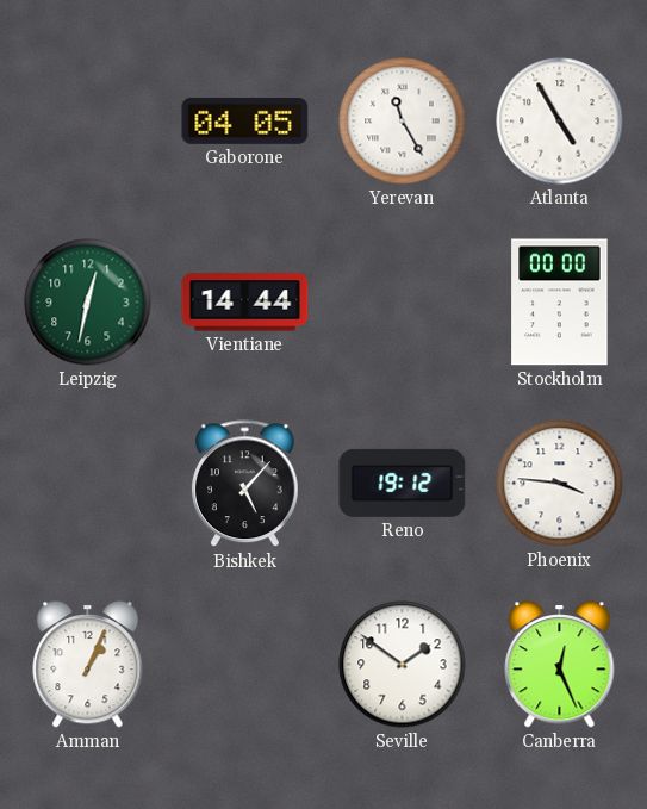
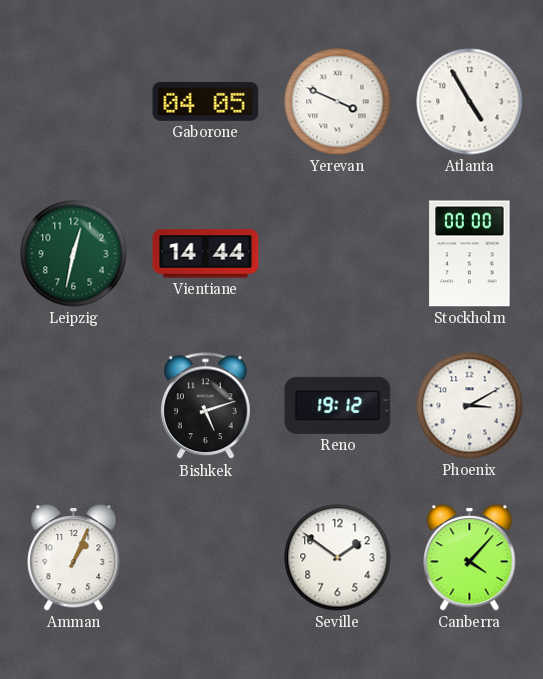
Yerevan: 11:25 -> 3:49
Bishkek: 5:07 -> 5:12
Phoenix: 3:46 -> 3:10
Canberra: 12:26 -> 4:07
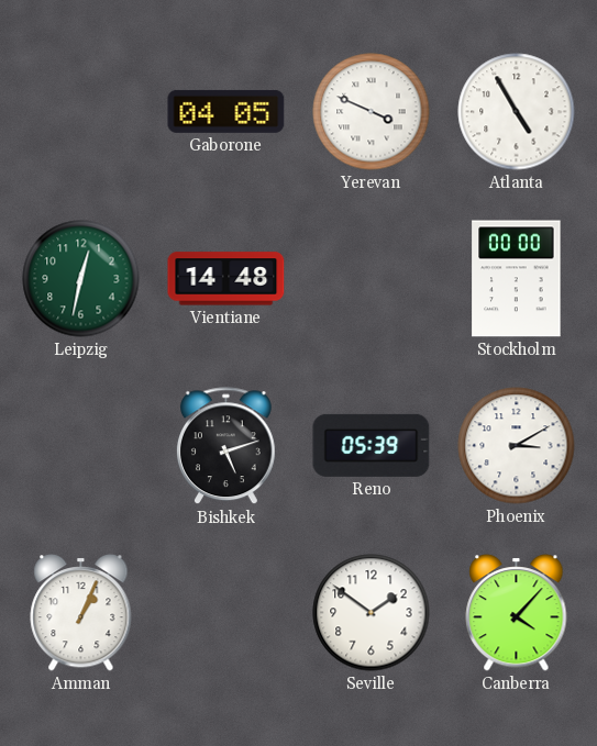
Vientiane: 14:44 -> 14:48
Reno: 19:12 -> 05:39
